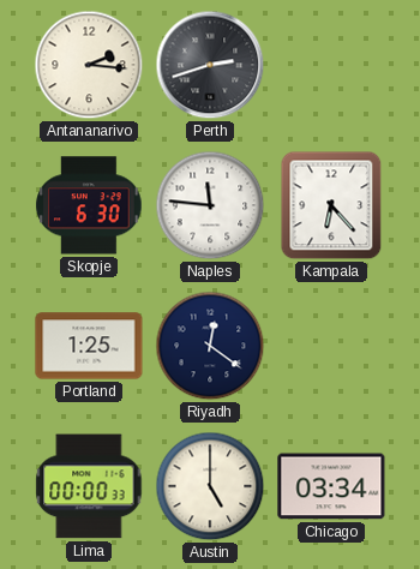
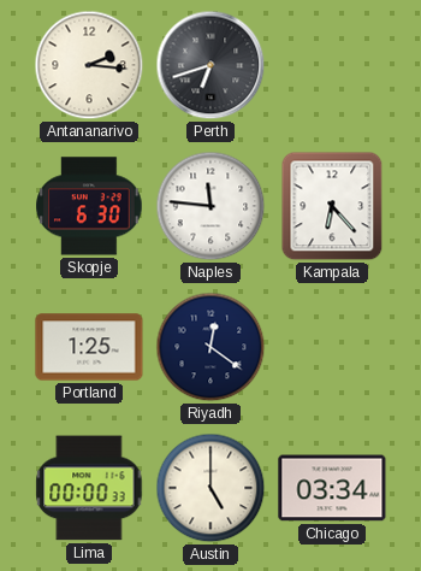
Perth: 2:42 -> 6:42
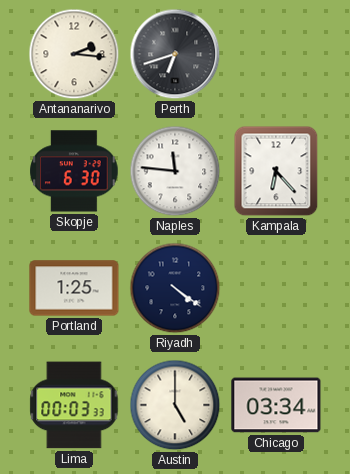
Riyadh: 12:21 -> 4:21
Lima: 00:00 -> 00:03
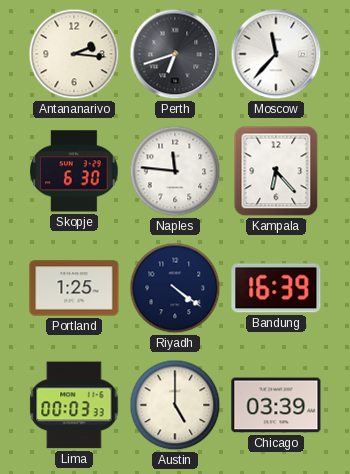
Moscow: none -> 11:37
Bandung: none -> 16:39
Chicago: 03:34 -> 03:39
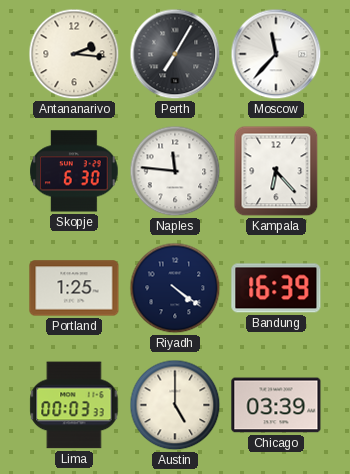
Perth: 6:42 -> 7:05
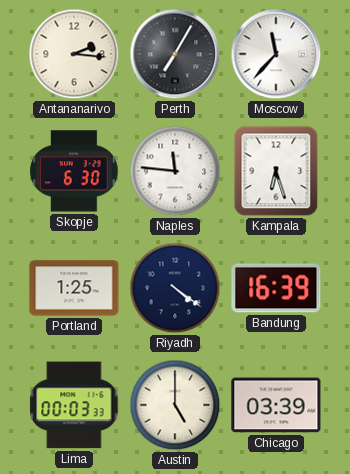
Kampala: 6:23 -> 6:27
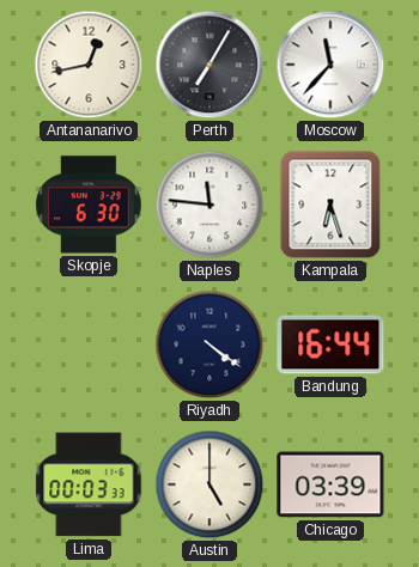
Antananarivo: 2:16 -> 12:43
Portland: 1:25 -> none
Bandung: 16:39 -> 16:44
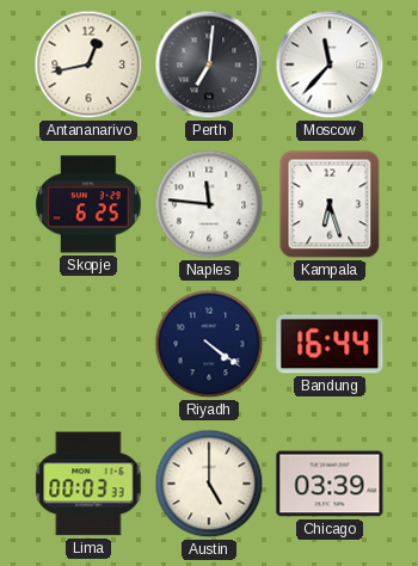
Perth: 7:05 -> 7:01
Skopje: 6:30 -> 6:25
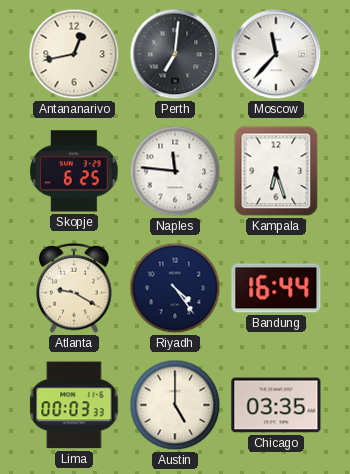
Atlanta: none -> 9:20
Riyadh: 4:21 -> 4:24
Chicago: 03:39 -> 03:35
